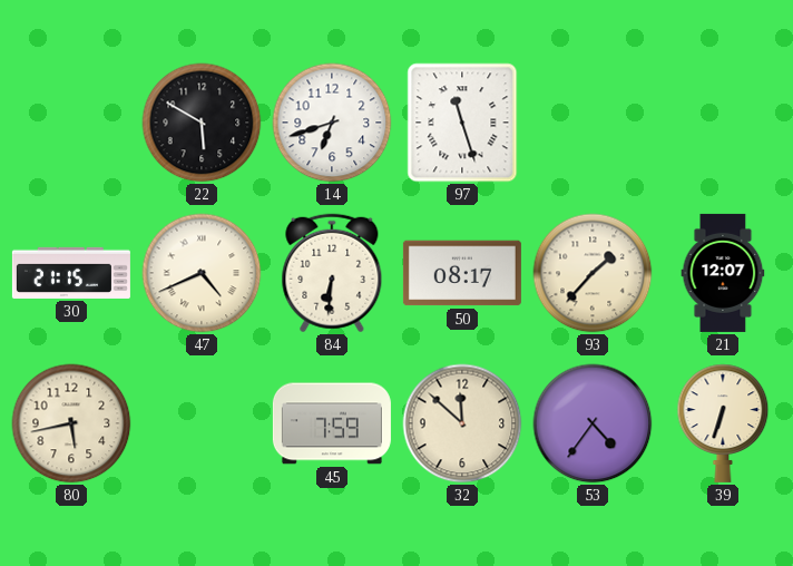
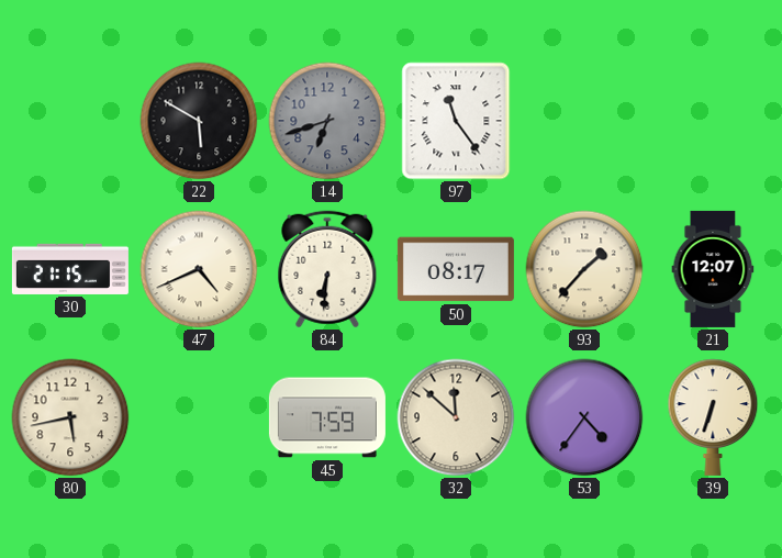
14 dial: white -> grey
97: 11:27 -> 11:24
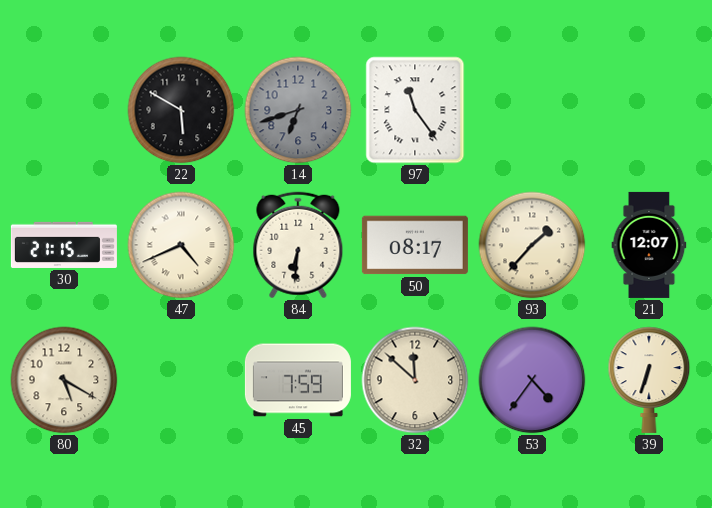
80: 5:43 -> 5:20
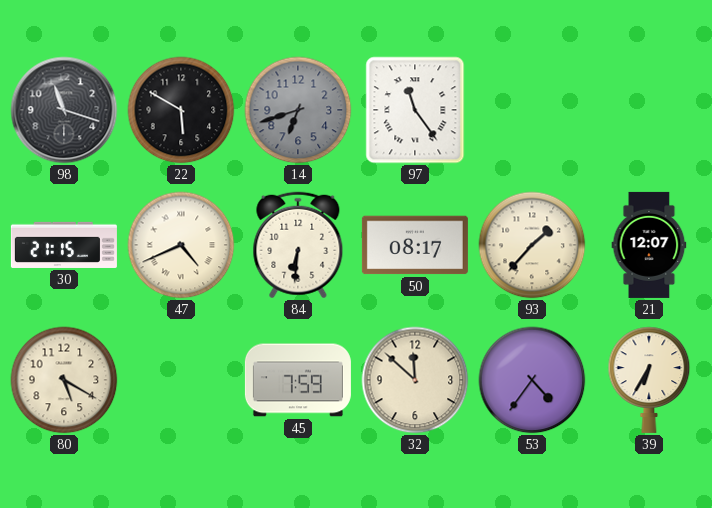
98: none -> 11:18
39: 6:33 -> 6:35
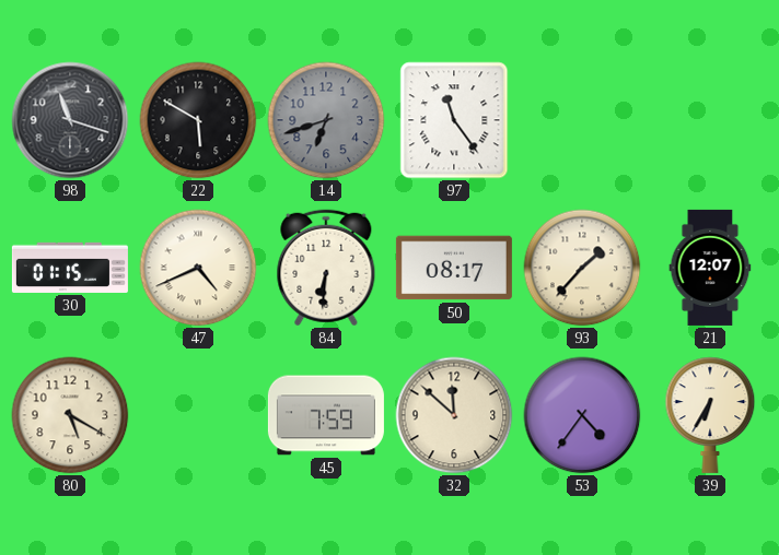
30: 21:15 -> 01:15
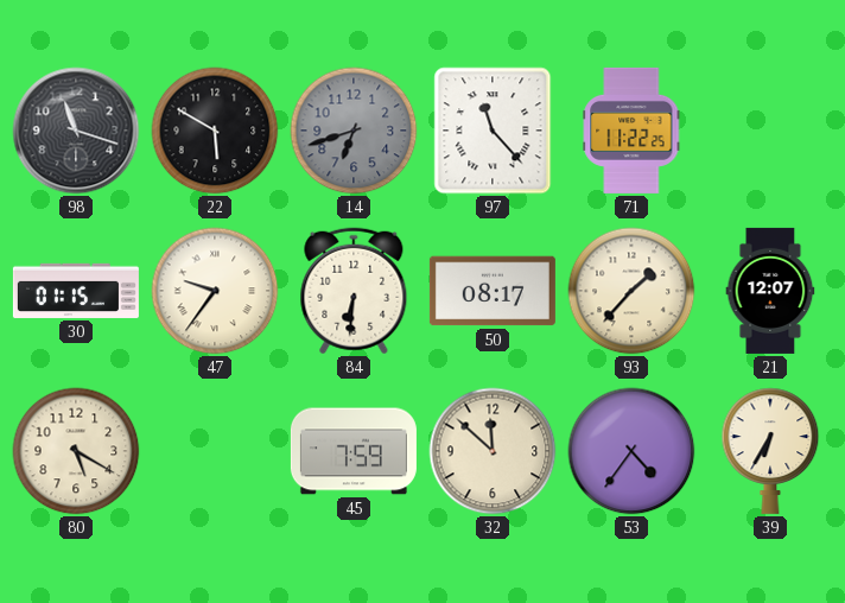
97: 11:24 -> 11:23
71: none -> 11:22
47: 4:41 -> 9:36
